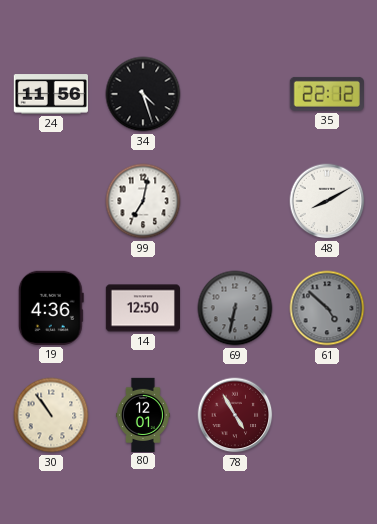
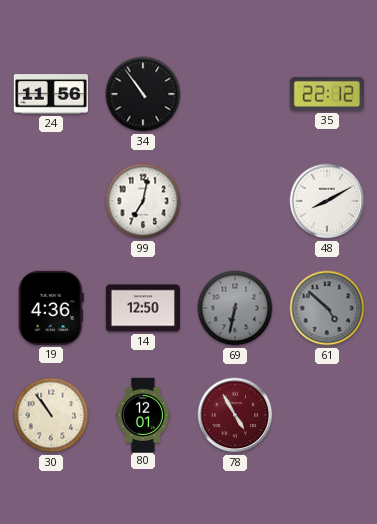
34: 4:27 -> 10:54
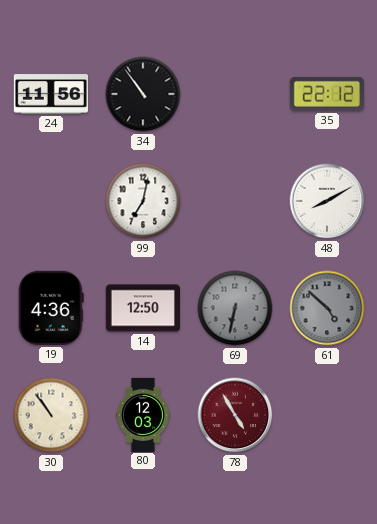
80: 12:01 -> 12:03
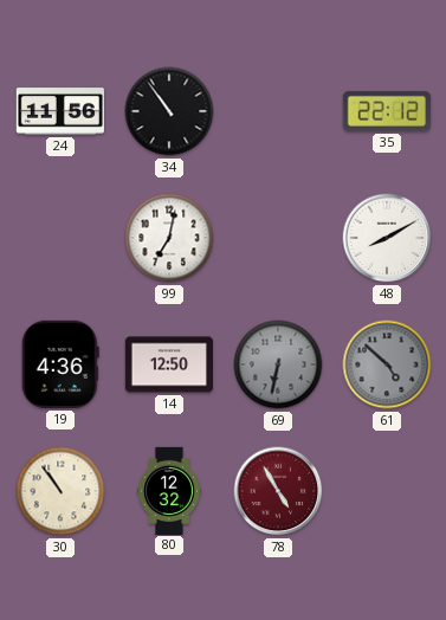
80: 12:03 -> 12:32
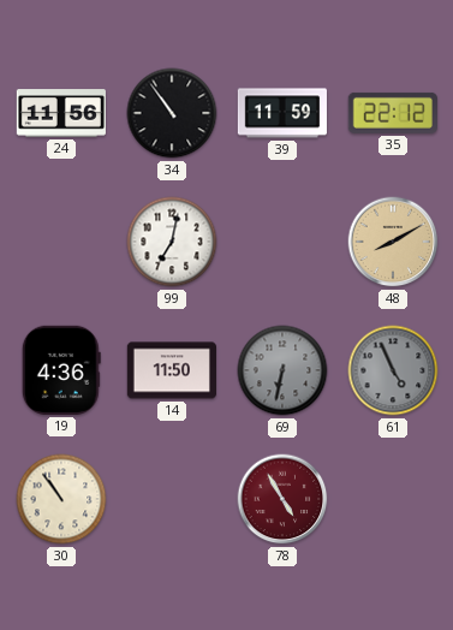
39: none -> 11:59
48 dial: white -> champagne
14: 12:50 -> 11:50
61: 4:52 -> 4:56
80: 12:32 -> none
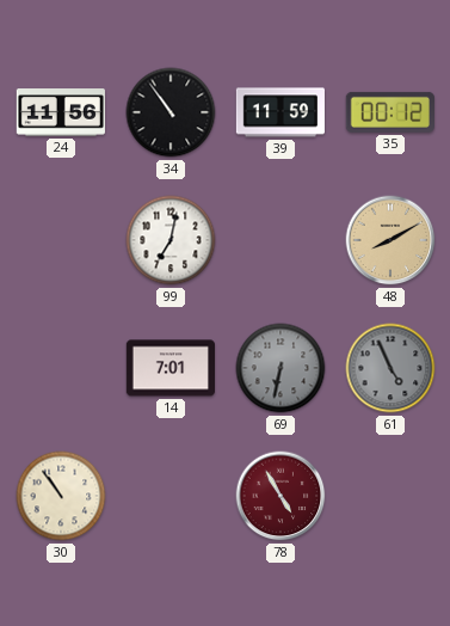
35: 22:12 -> 00:12
19: 4:36 -> none
14: 11:50 -> 7:01
